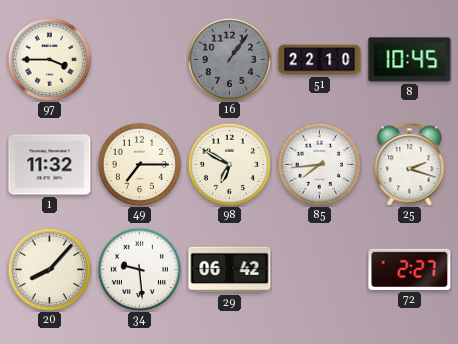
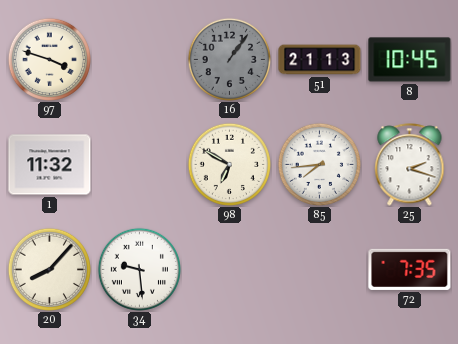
97: 3:45 -> 3:48
51: 22:10 -> 21:13
49: 7:15 -> none
29: 06:42 -> none
72: 2:27 -> 7:35
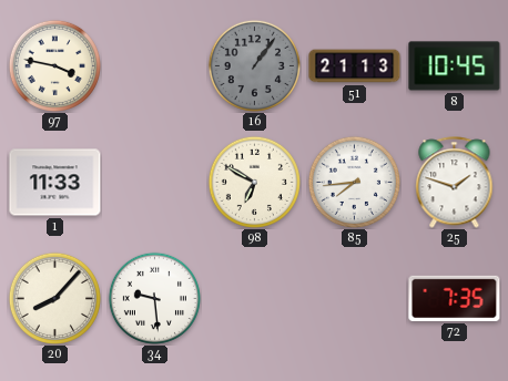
97: 3:48 -> 3:47
1: 11:32 -> 11:33
25: 2:18 -> 1:48
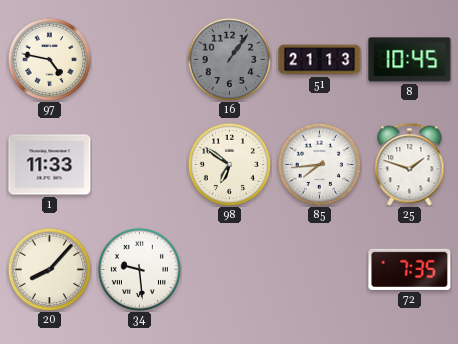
97: 3:47 -> 4:47
98: 6:50 -> 6:51
